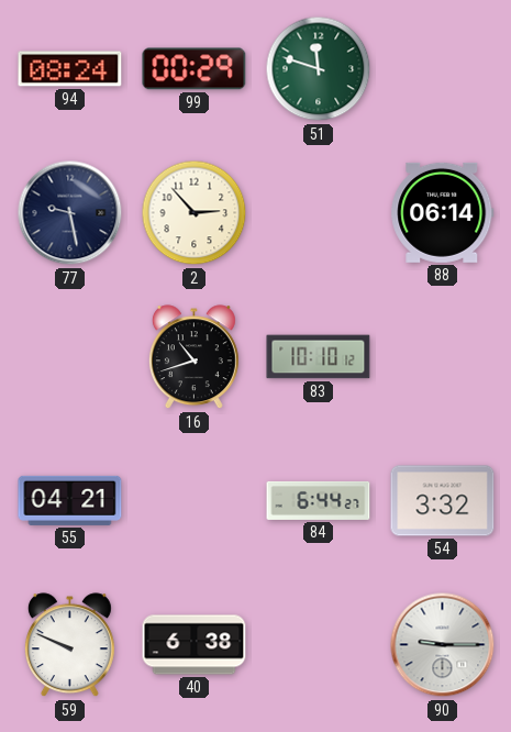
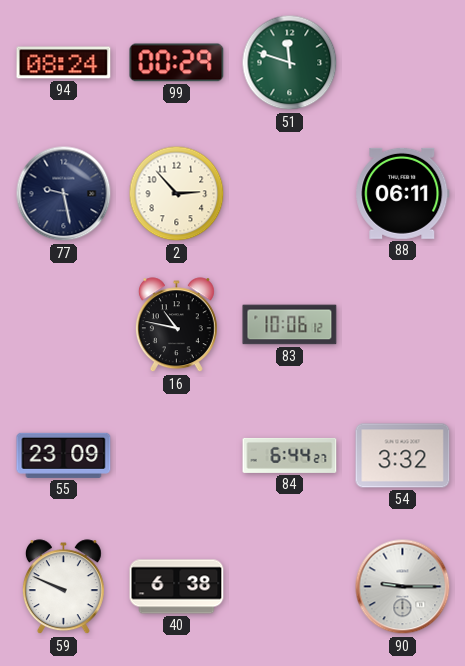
88: 06:14 -> 06:11
16: 10:42 -> 10:47
83: 10:10 -> 10:06
55: 04:21 -> 23:09
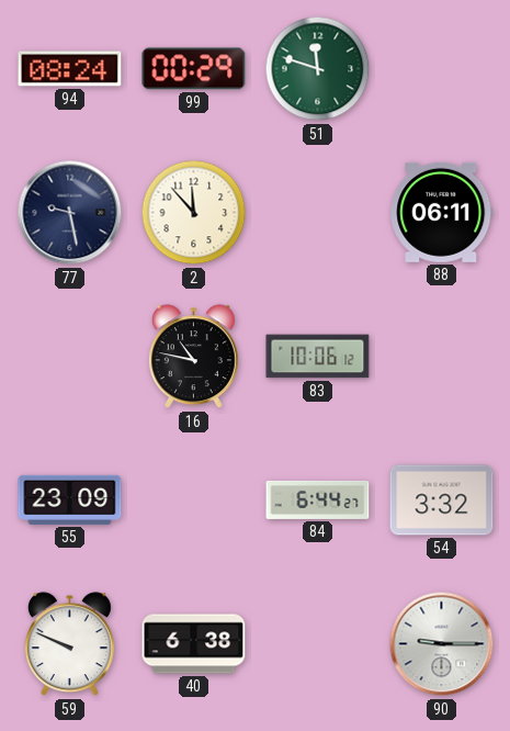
2: 2:53 -> 11:53
